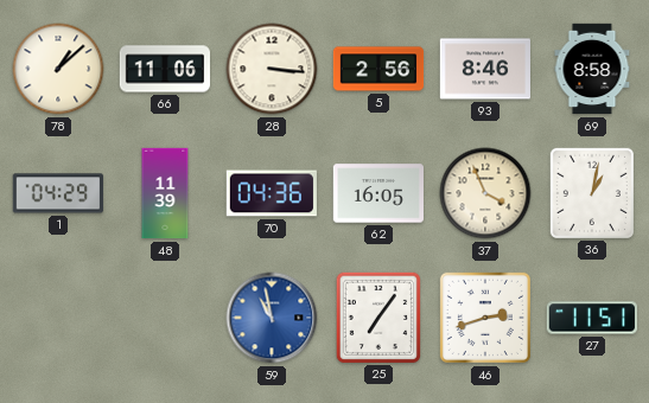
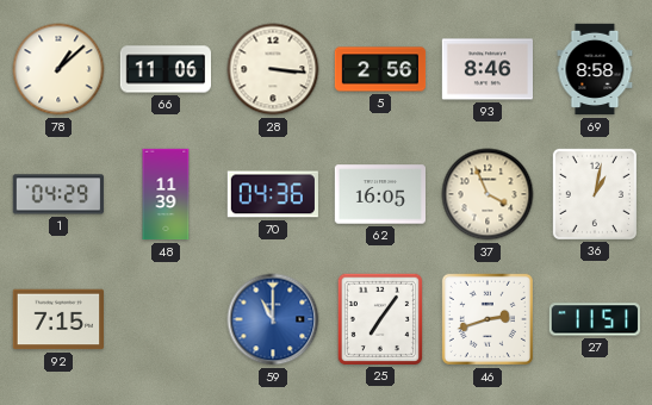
92: none -> 7:15
59: 10:58 -> 11:00
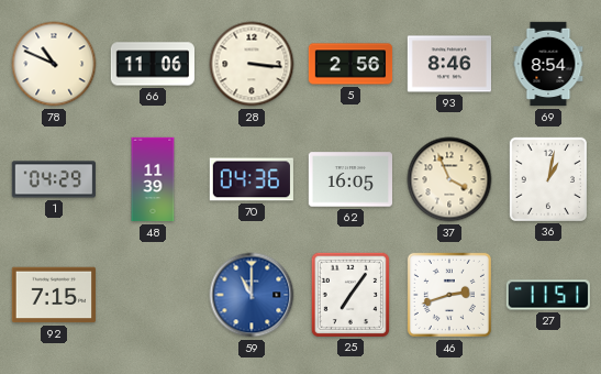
78: 1:08 -> 10:49
69: 8:58 -> 8:54
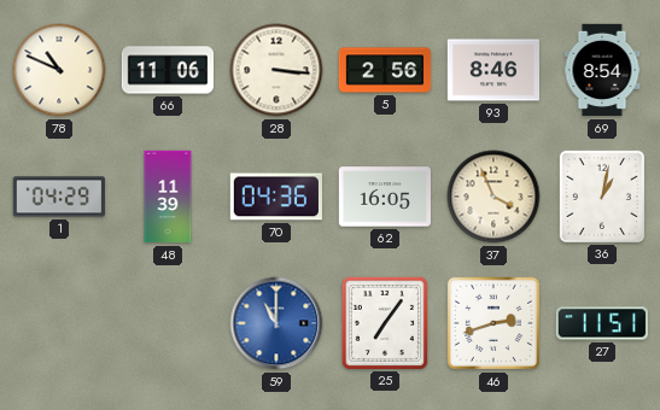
92: 7:15 -> none
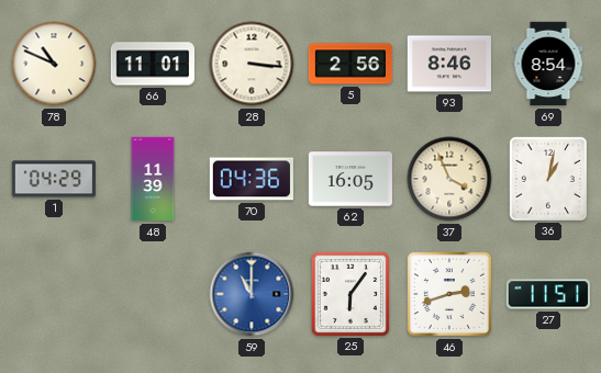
66: 11:06 -> 11:01
25: 7:06 -> 6:06
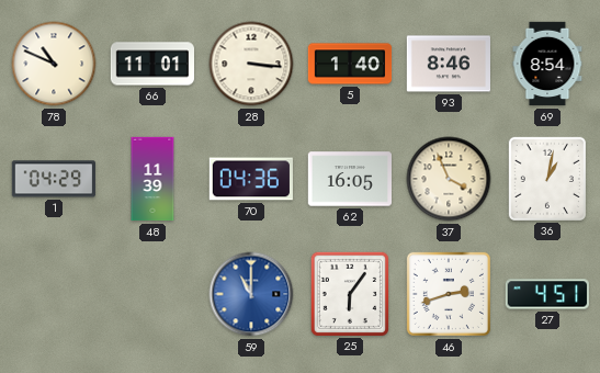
5: 2:56 -> 1:40
27: 11:51 -> 4:51
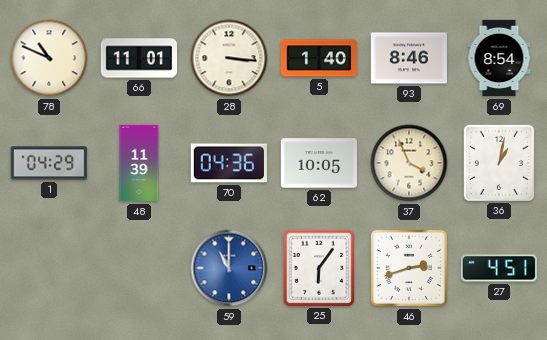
62: 16:05 -> 10:05
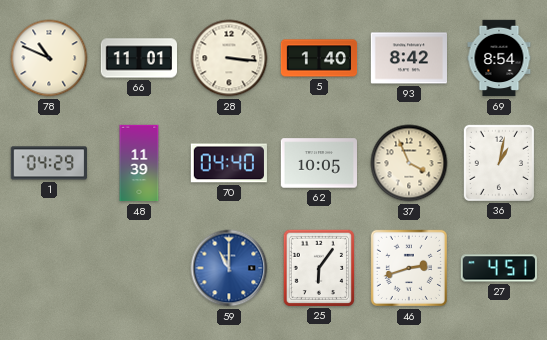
93: 8:46 -> 8:42
70: 04:36 -> 04:40
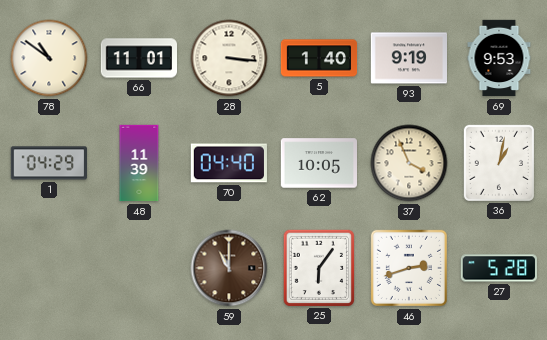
78: 10:49 -> 10:51
93: 8:42 -> 9:19
69: 8:54 -> 9:53
59 dial: blue -> brown
27: 4:51 -> 5:28
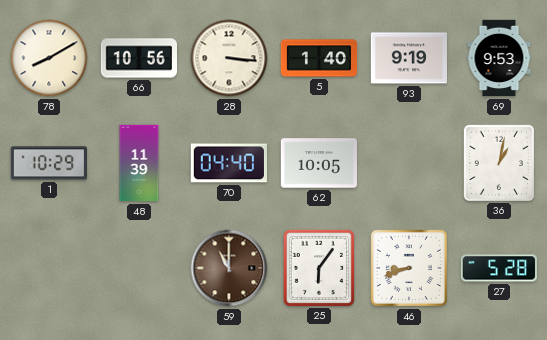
78: 10:51 -> 8:10
66: 11:01 -> 10:56
1: 04:29 -> 10:29
37: 3:56 -> none
46: 2:42 -> 8:42
